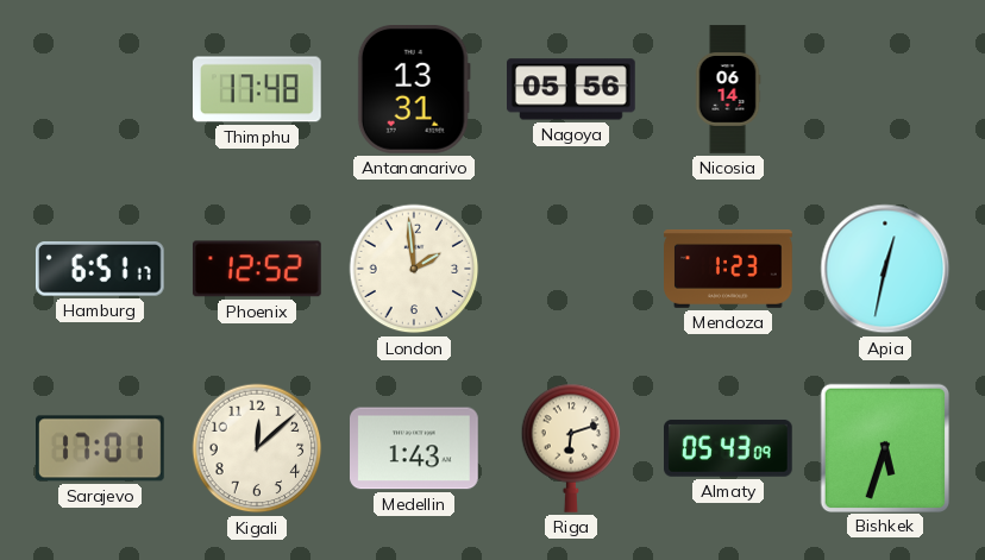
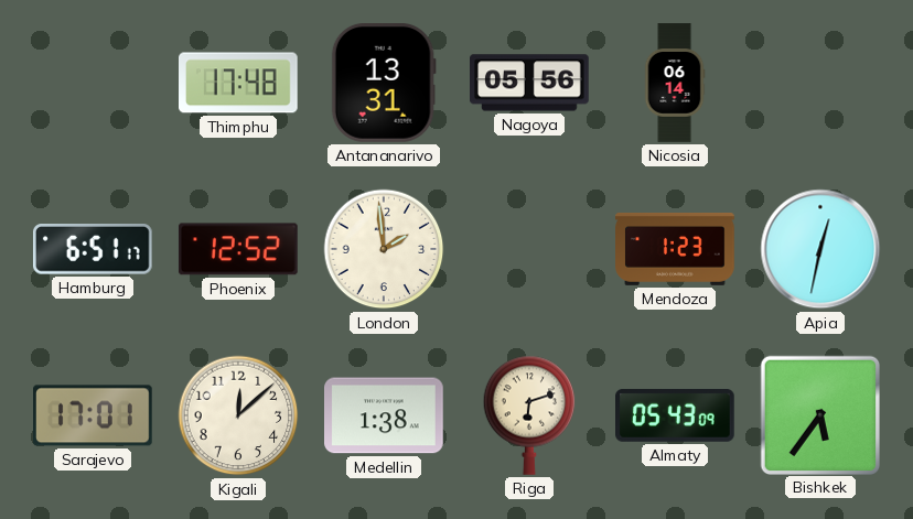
Medellin: 1:43 -> 1:38
Bishkek: 5:33 -> 5:36
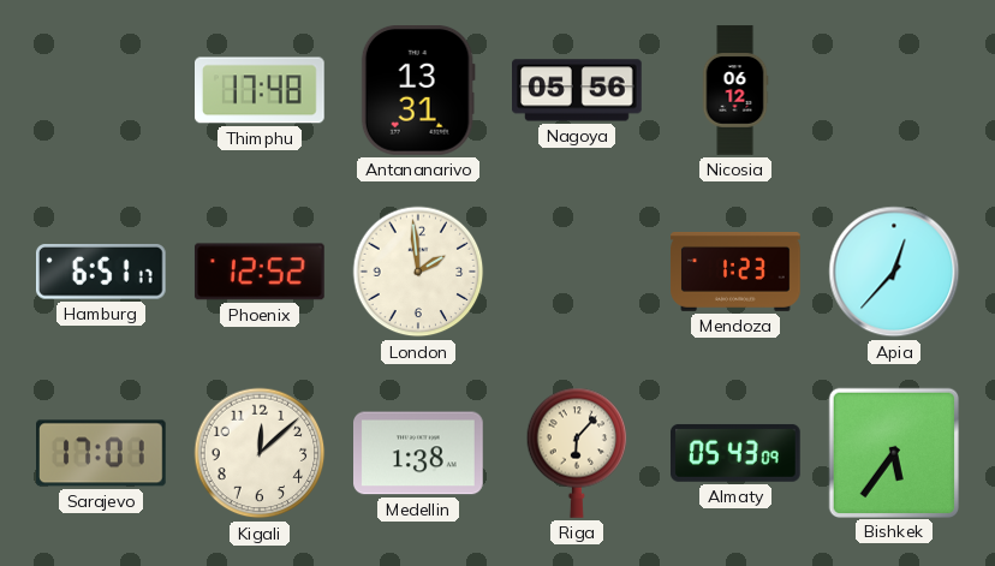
Nicosia: 06:14 -> 06:12
Apia: 12:32 -> 12:37
Riga: 6:12 -> 6:07
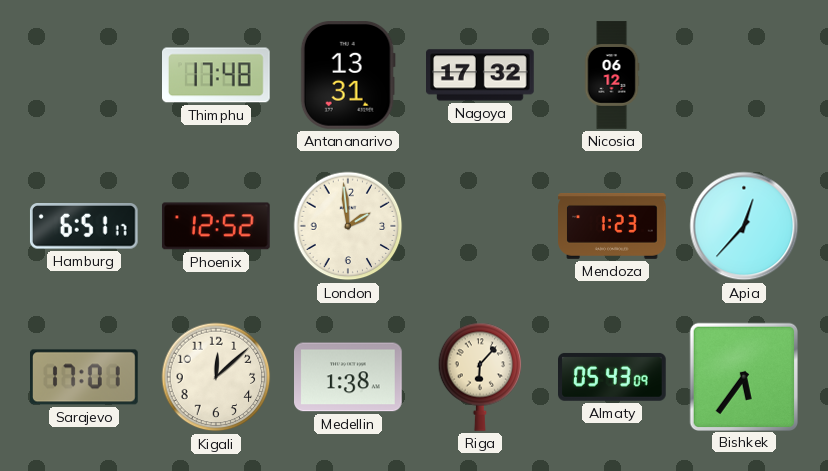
Nagoya: 05:56 -> 17:32
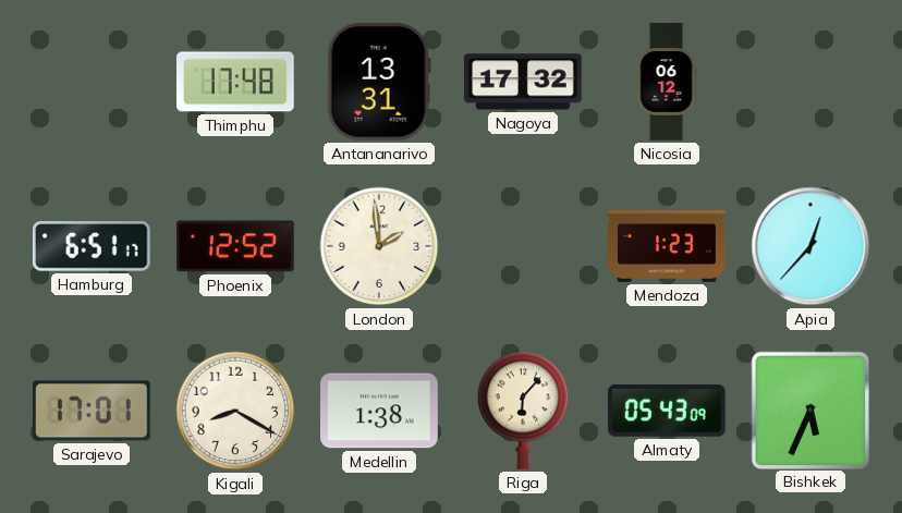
Kigali: 12:08 -> 8:20
Bishkek: 5:36 -> 5:34
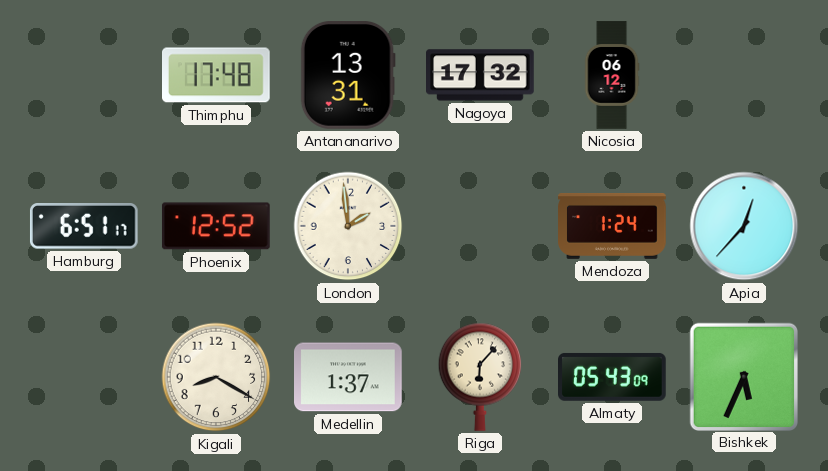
Mendoza: 1:23 -> 1:24
Sarajevo: 17:01 -> none
Medellin: 1:38 -> 1:37
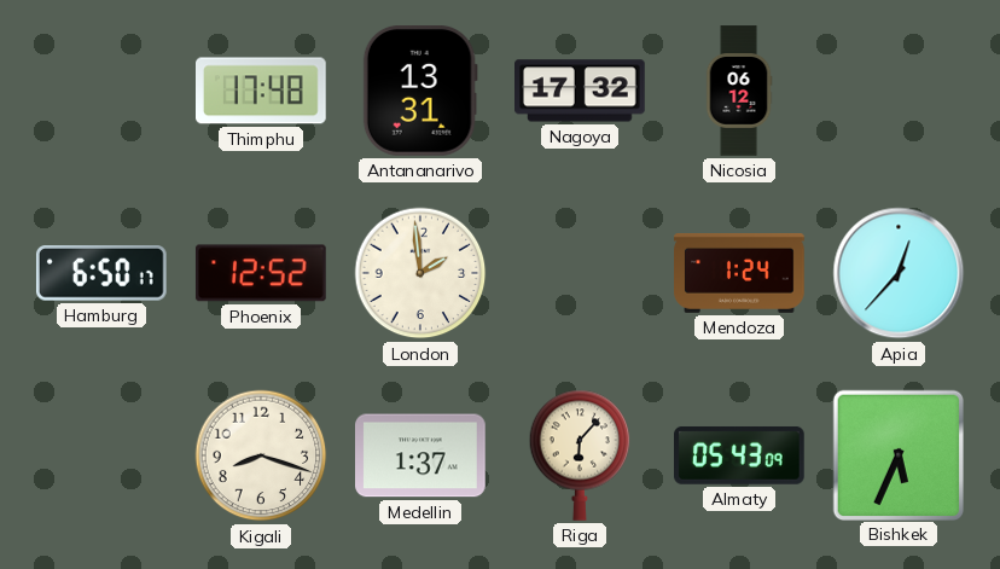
Hamburg: 6:51 -> 6:50
Kigali: 8:20 -> 8:18
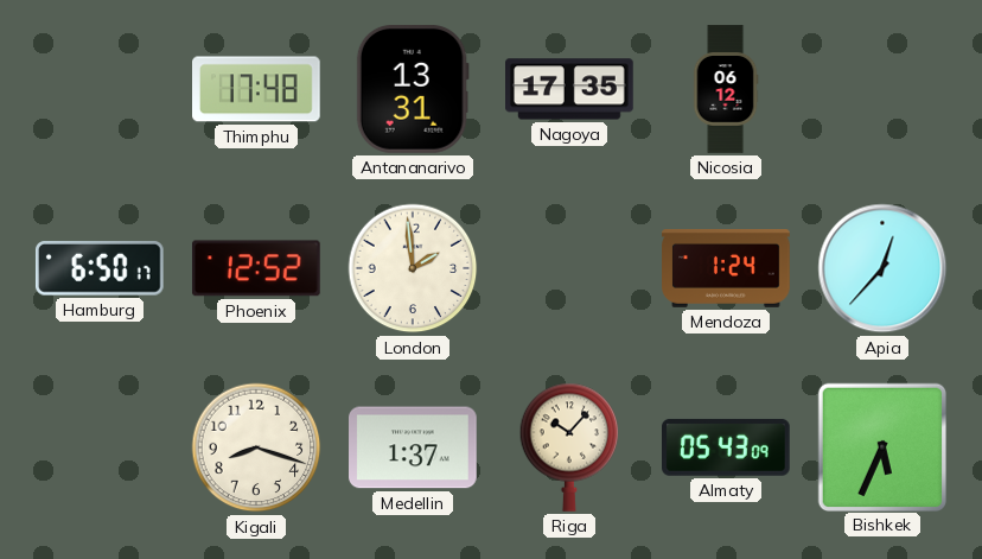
Nagoya: 17:32 -> 17:35
Riga: 6:07 -> 10:07
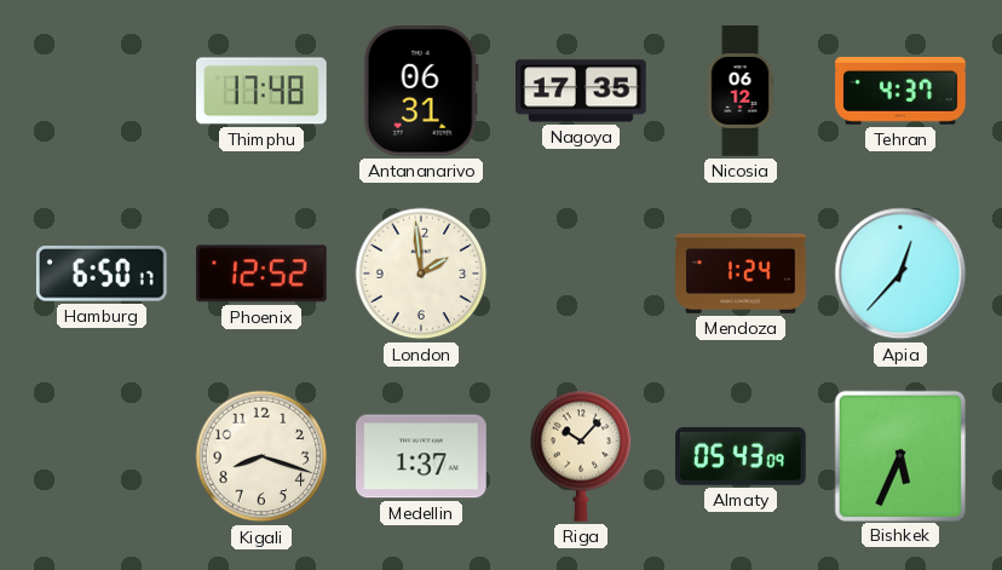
Antananarivo: 13:31 -> 06:31
Tehran: none -> 4:37
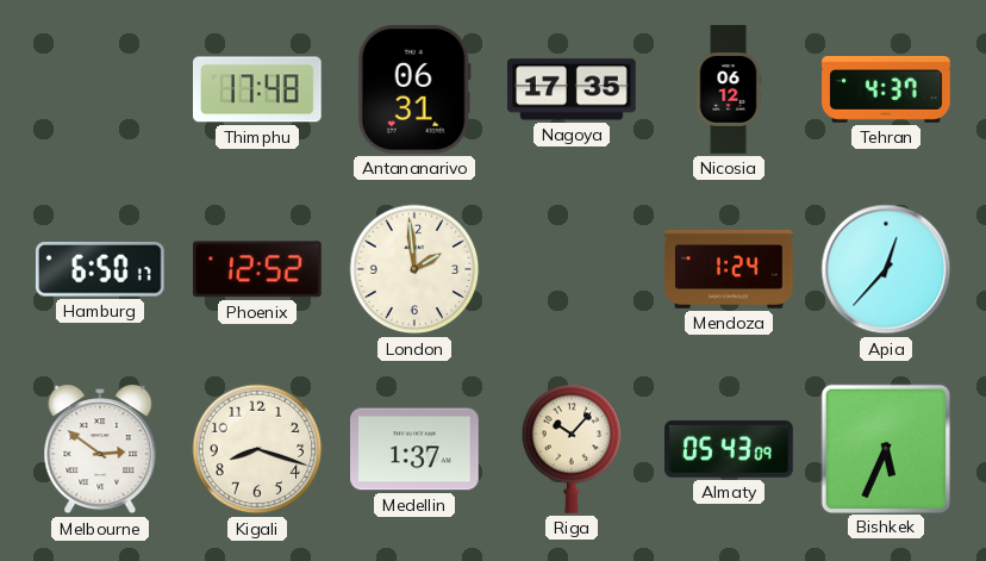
Melbourne: none -> 2:51
